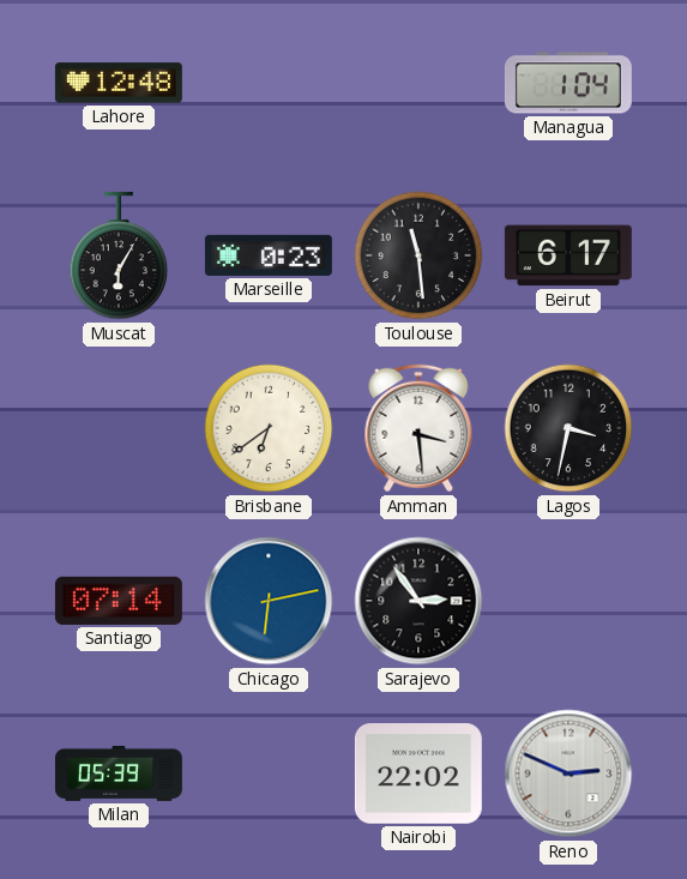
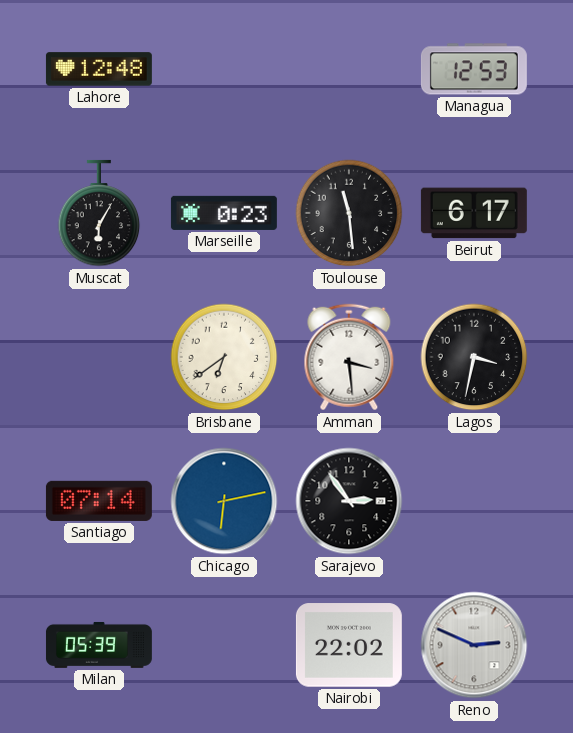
Managua: 1:04 -> 12:53
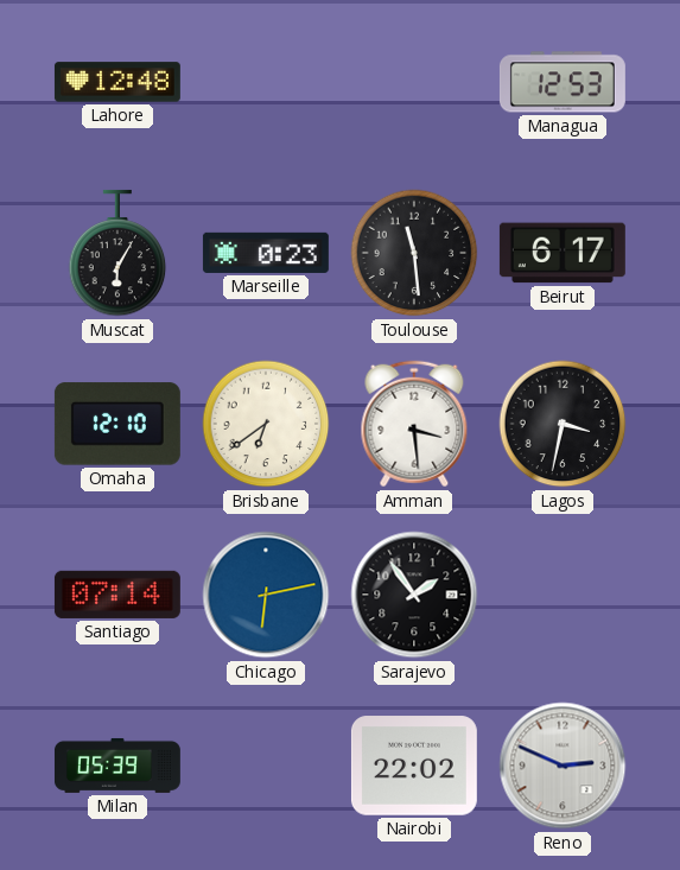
Omaha: none -> 12:10
Sarajevo: 2:54 -> 1:54
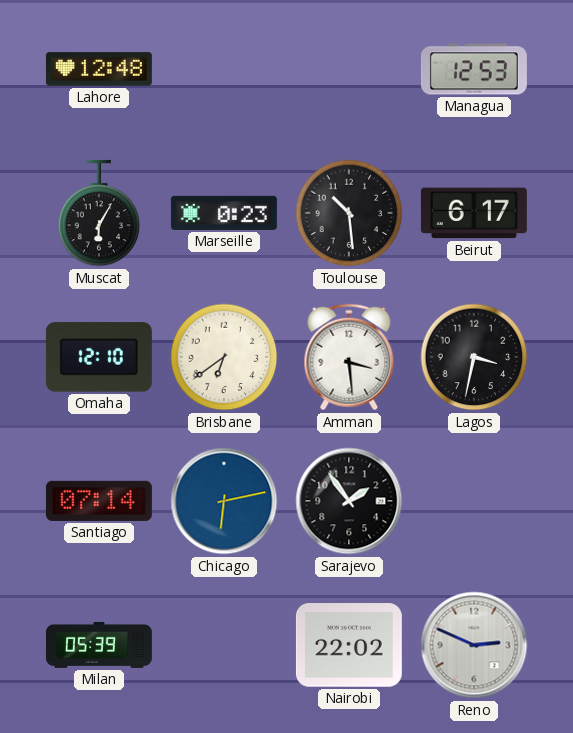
Toulouse: 11:29 -> 10:29
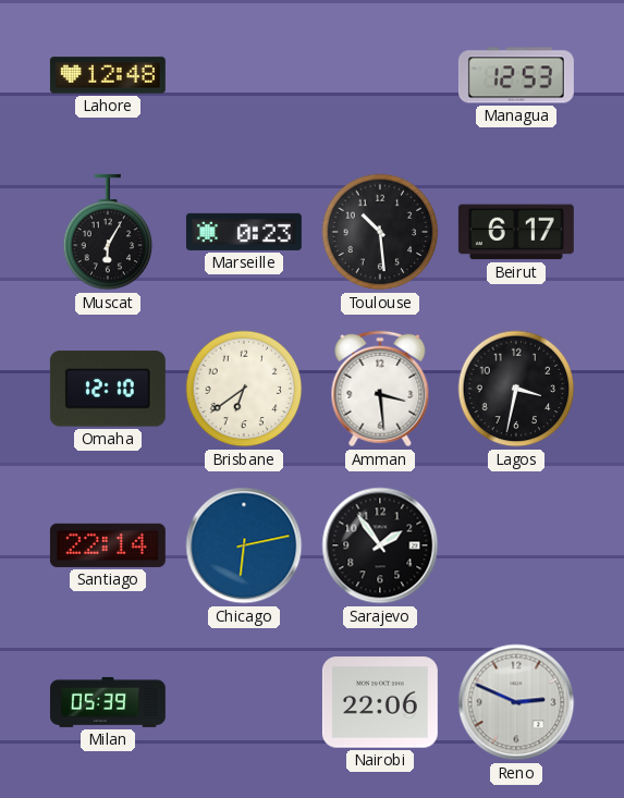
Santiago: 07:14 -> 22:14
Nairobi: 22:02 -> 22:06
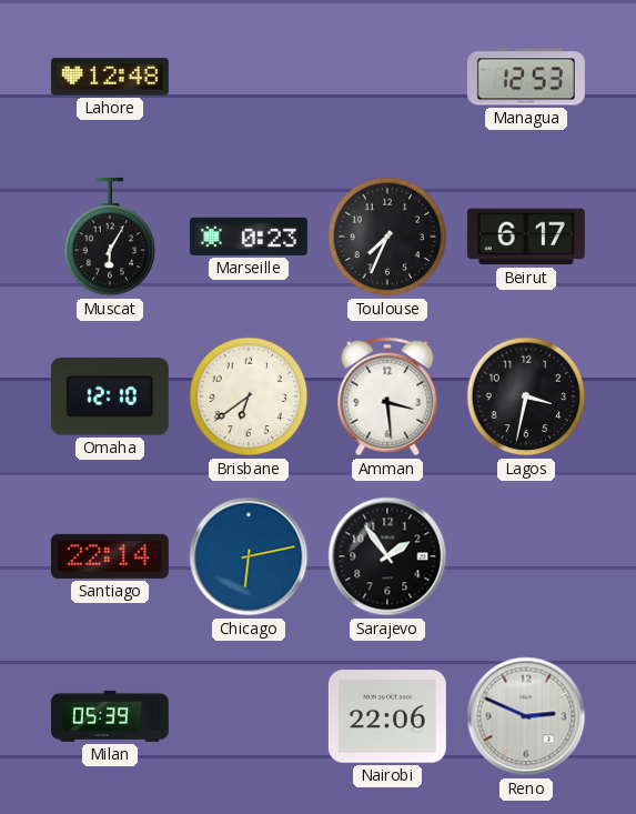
Toulouse: 10:29 -> 7:34
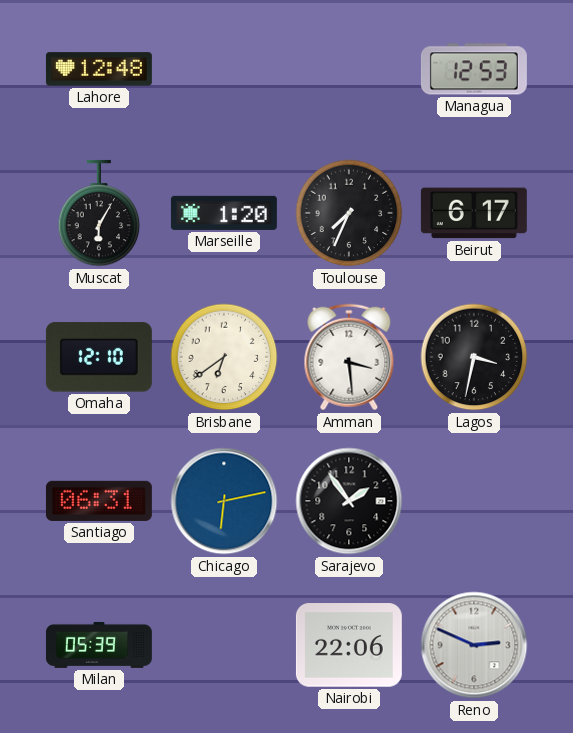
Marseille: 0:23 -> 1:20
Santiago: 22:14 -> 06:31
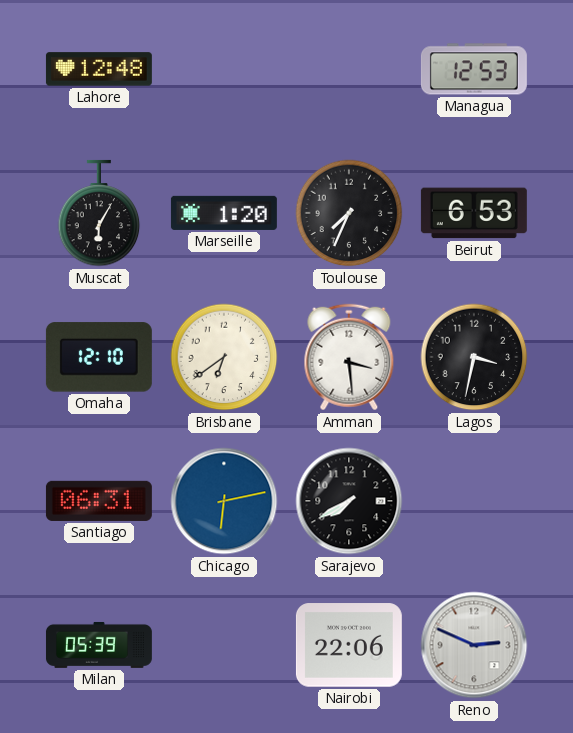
Beirut: 6:17 -> 6:53
Sarajevo: 1:54 -> 7:40
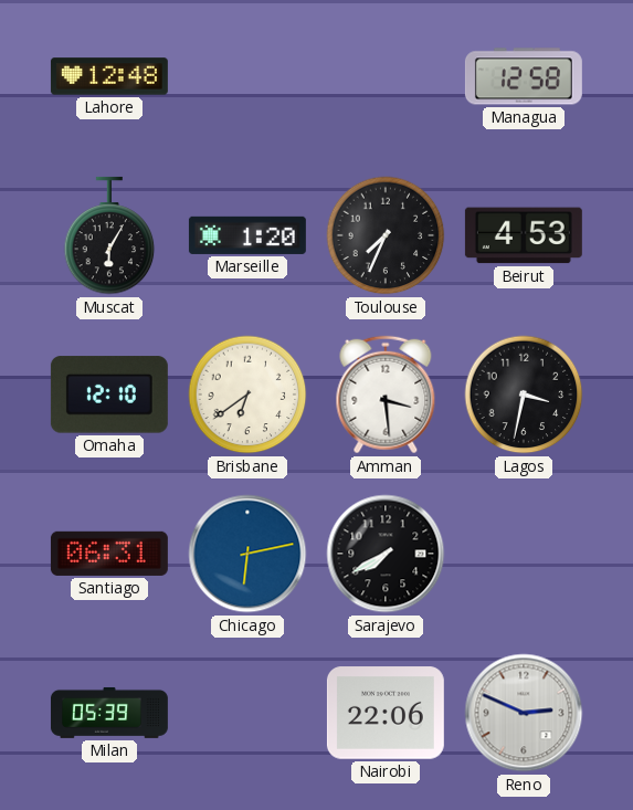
Managua: 12:53 -> 12:58
Beirut: 6:53 -> 4:53
